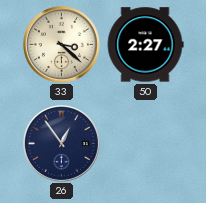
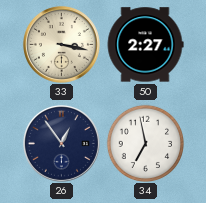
33: 3:22 -> 3:17
34: none -> 6:58
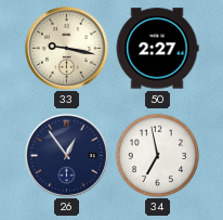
33: 3:17 -> 9:17
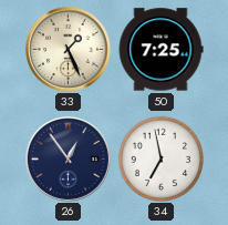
33: 9:17 -> 1:26
50: 2:27 -> 7:25
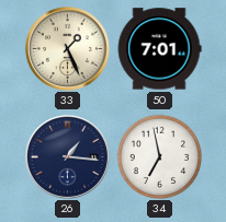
50: 7:25 -> 7:01
26: 12:54 -> 1:16
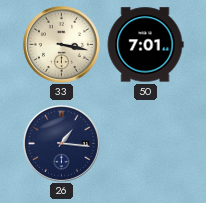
33: 1:26 -> 3:17
34: 6:58 -> none
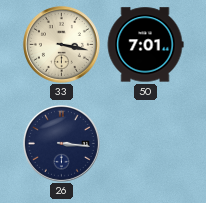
26: 1:16 -> 3:16
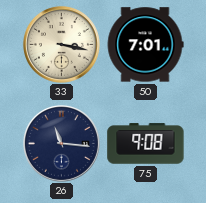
26: 3:16 -> 11:16
75: none -> 9:08
